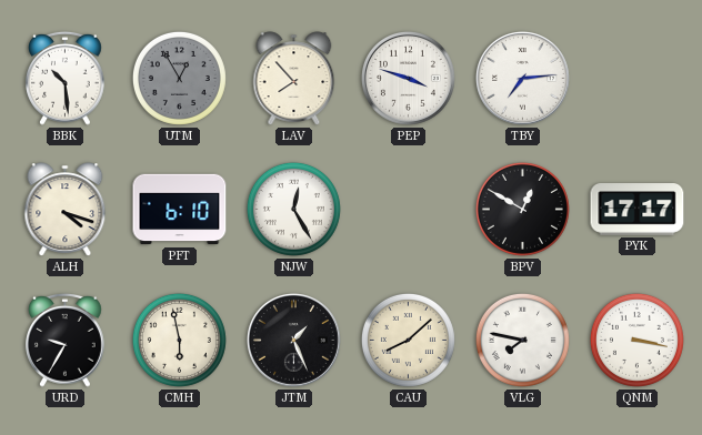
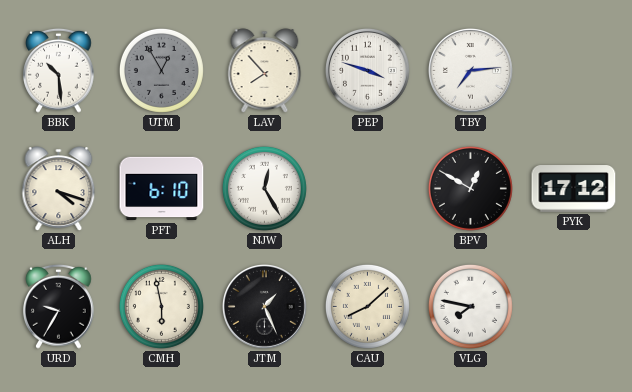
PYK: 17:17 -> 17:12
QNM: 3:17 -> none
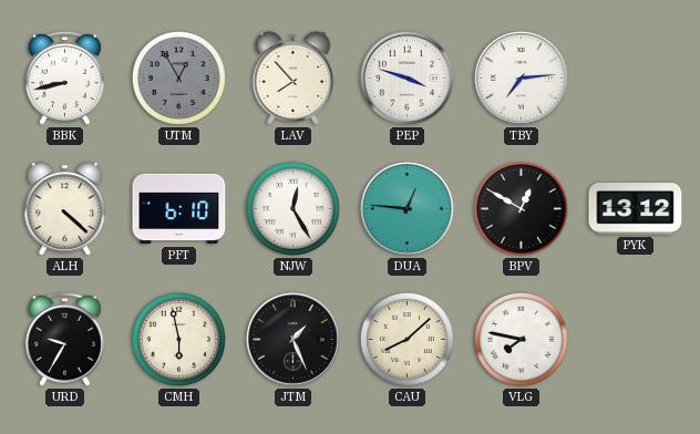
BBK: 10:29 -> 8:43
ALH: 4:18 -> 4:22
DUA: none -> 12:46
PYK: 17:12 -> 13:12
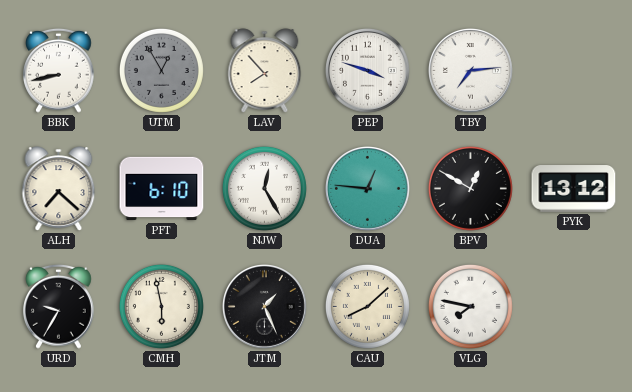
ALH: 4:22 -> 7:22
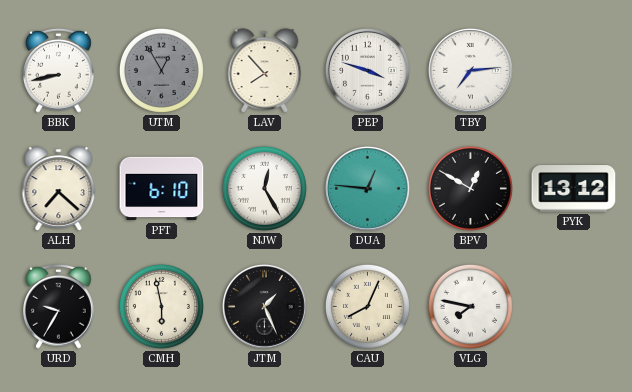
CAU: 8:08 -> 8:04
